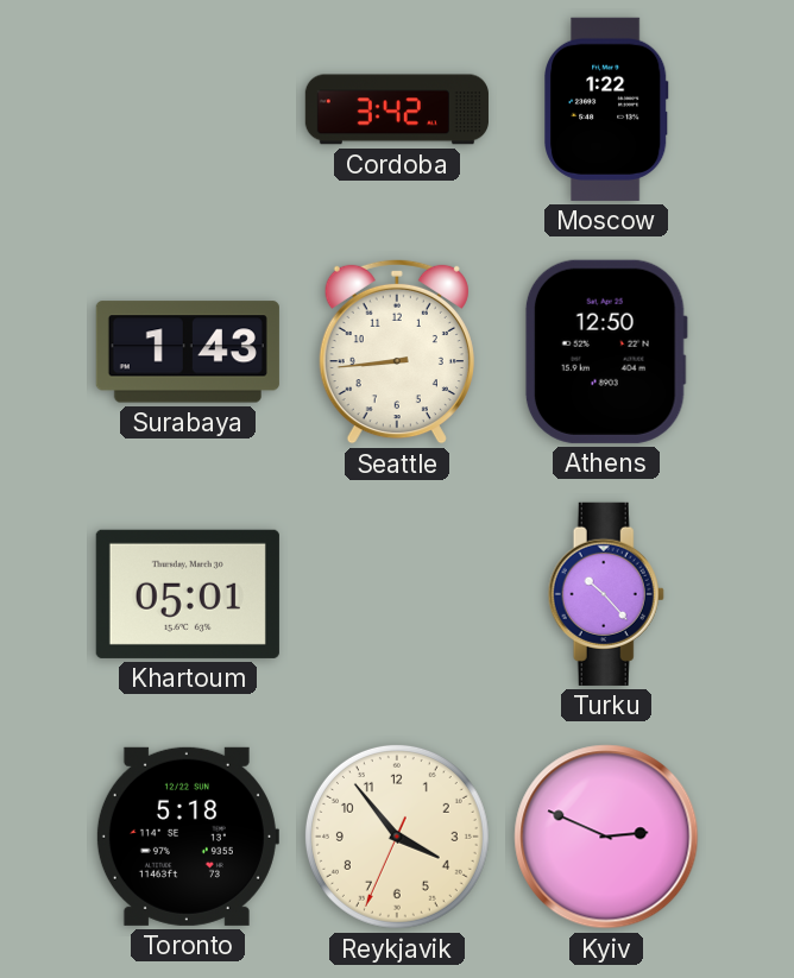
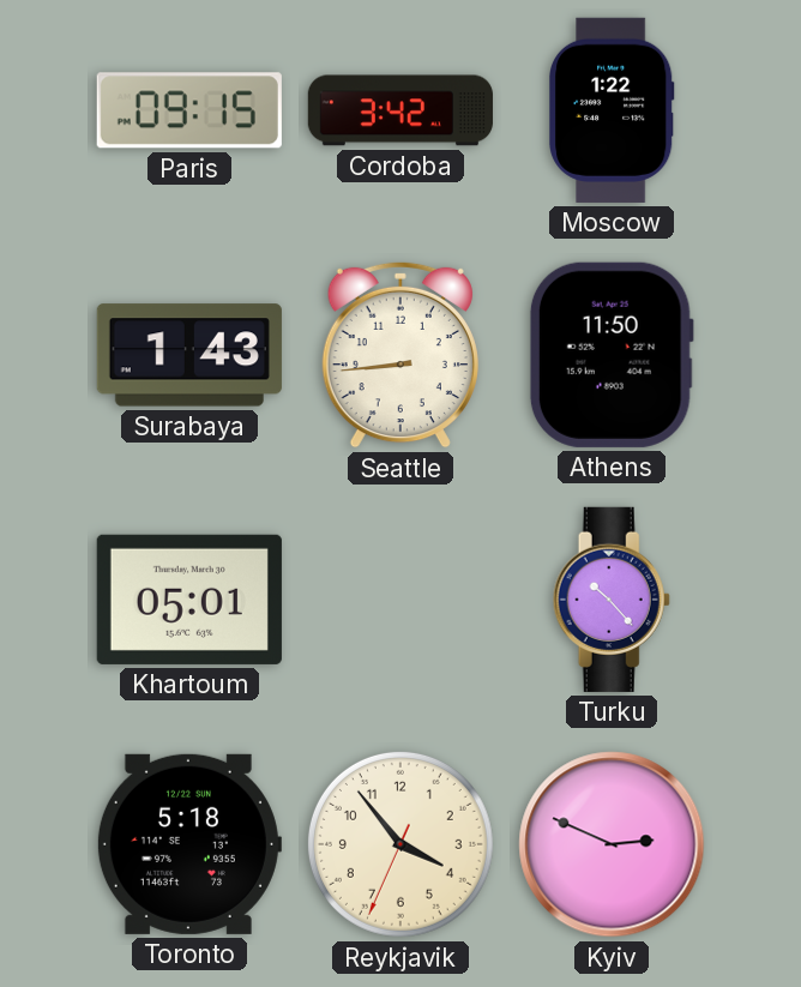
Paris: none -> 09:15
Athens: 12:50 -> 11:50
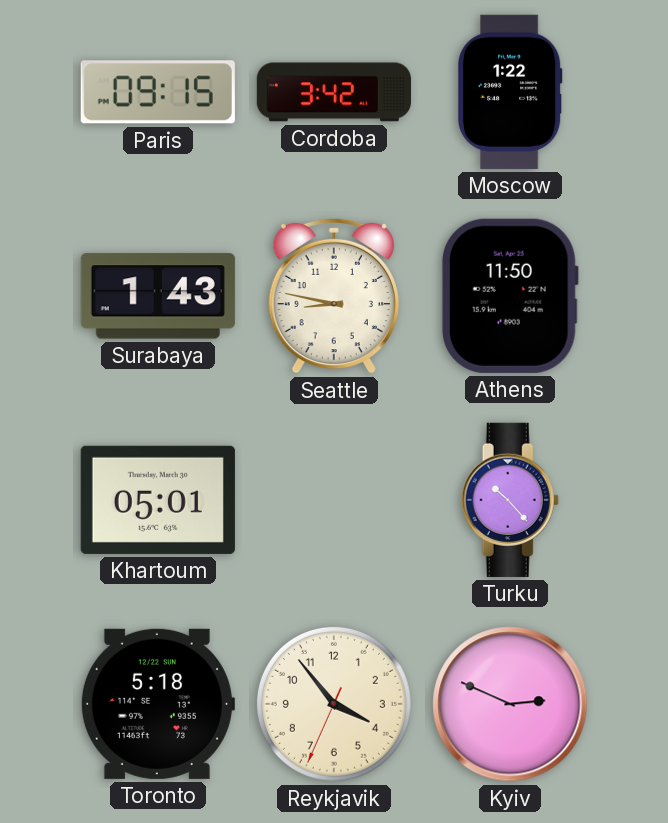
Seattle: 8:44 -> 8:47
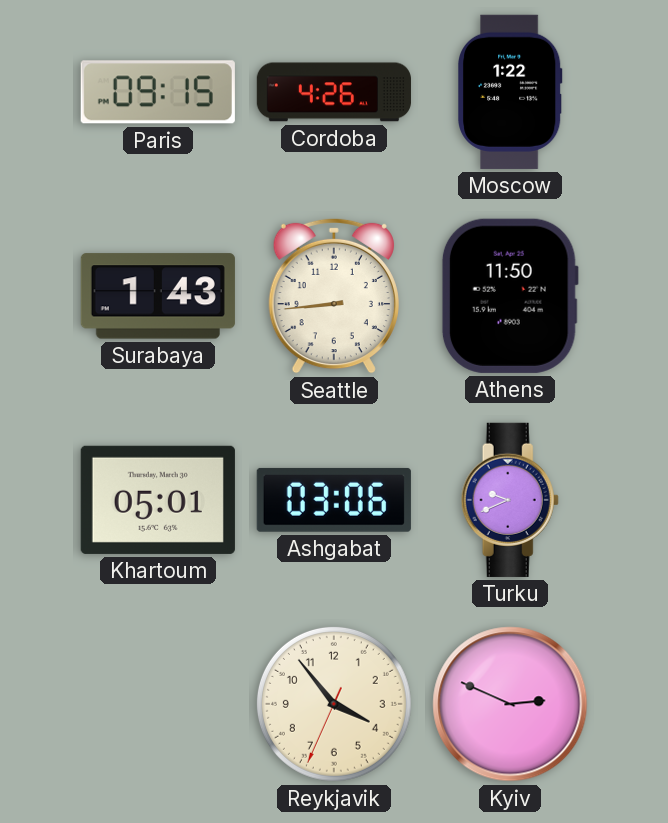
Cordoba: 3:42 -> 4:26
Seattle: 8:47 -> 8:44
Ashgabat: none -> 03:06
Turku: 10:23 -> 9:41
Toronto: 5:18 -> none
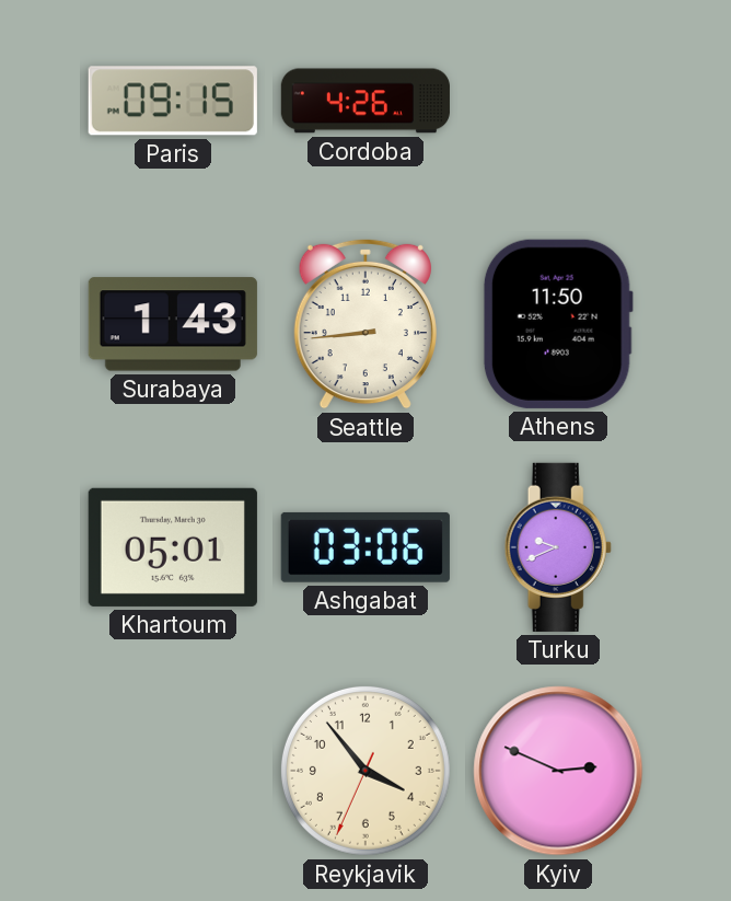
Moscow: 1:22 -> none
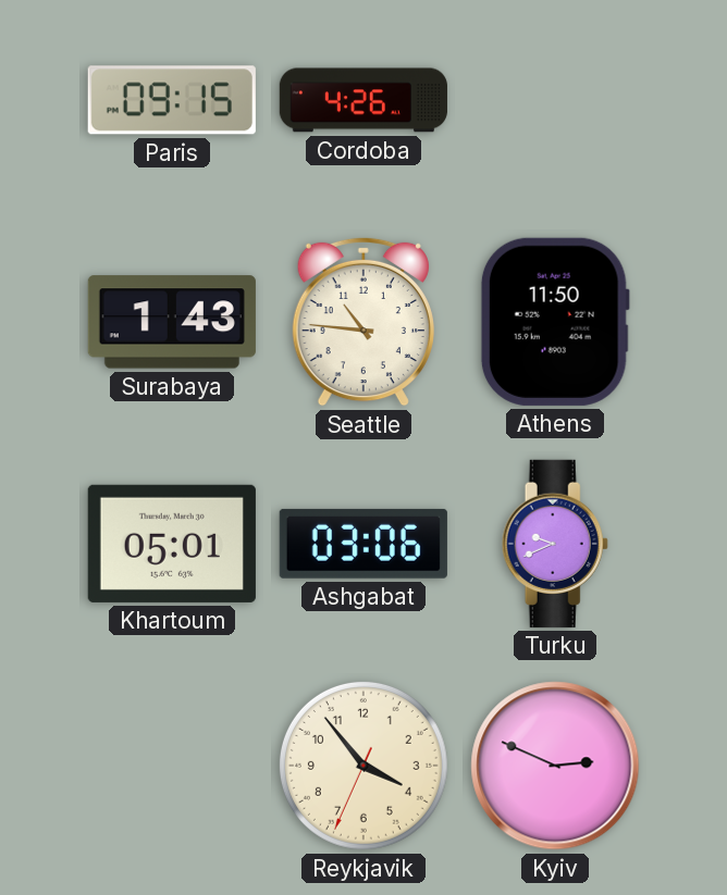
Seattle: 8:44 -> 10:46
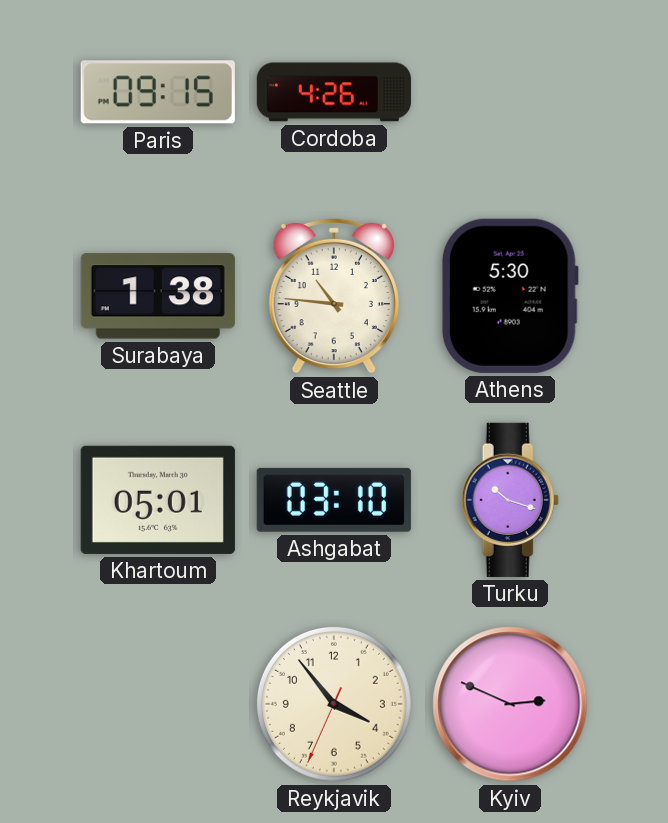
Surabaya: 1:43 -> 1:38
Athens: 11:50 -> 5:30
Ashgabat: 03:06 -> 03:10
Turku: 9:41 -> 10:18
